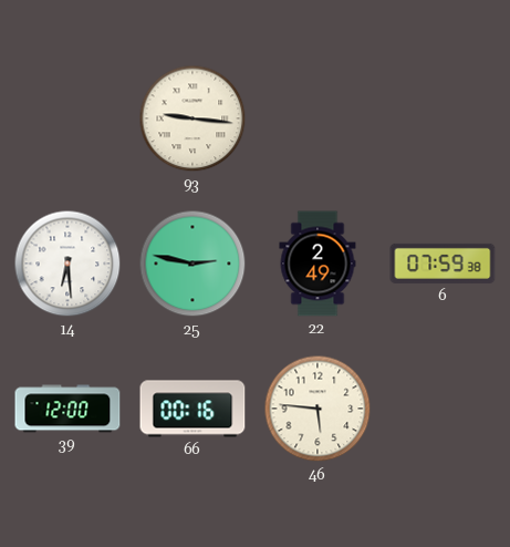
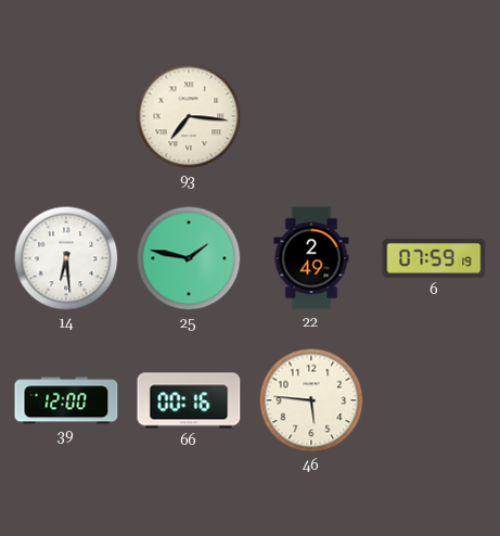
93: 9:16 -> 7:16
25: 2:47 -> 1:47
6: 07:59:38 -> 07:59:19
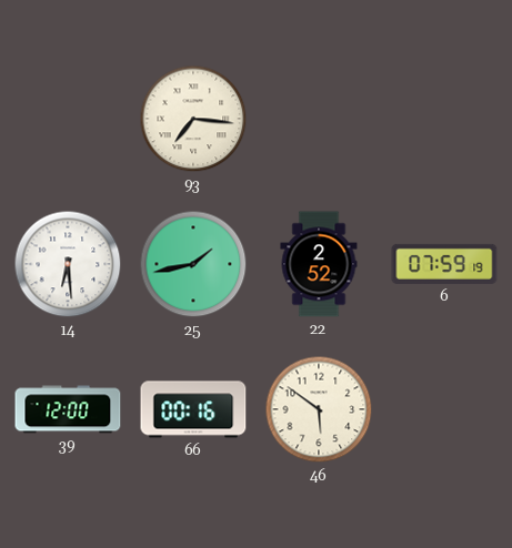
25: 1:47 -> 1:43
22: 2:49 -> 2:52
46: 5:46 -> 5:51
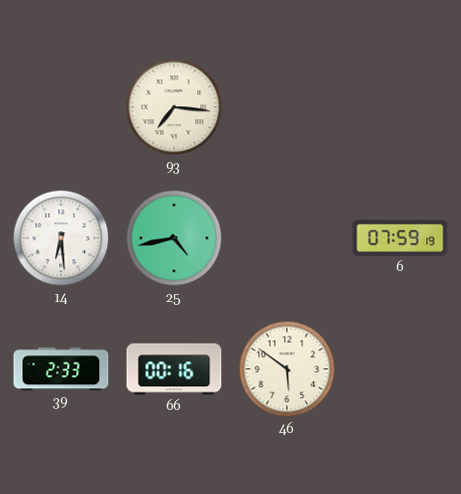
25: 1:43 -> 4:43
22: 2:52 -> none
39: 12:00 -> 2:33
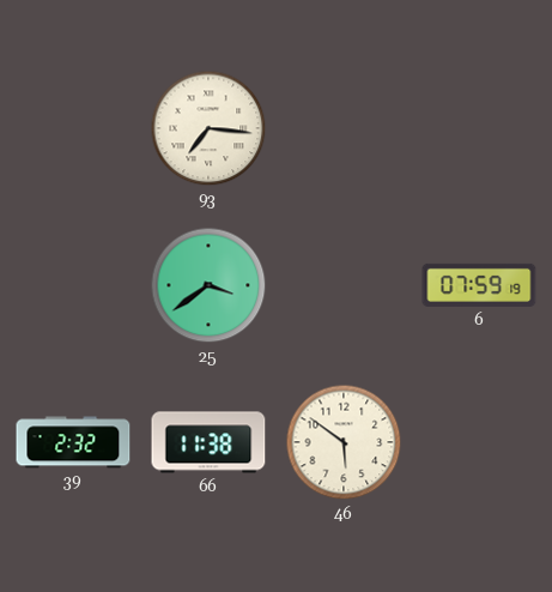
14: 6:29 -> none
25: 4:43 -> 3:39
39: 2:33 -> 2:32
66: 00:16 -> 11:38
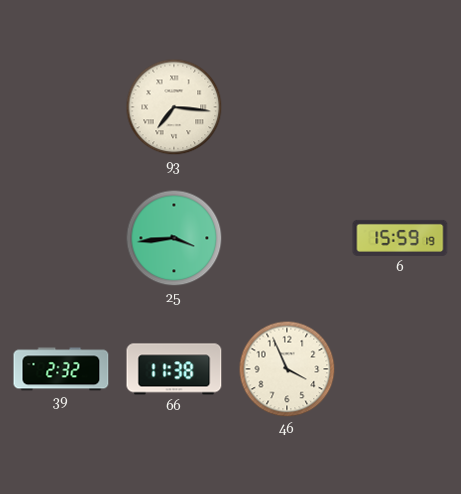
25: 3:39 -> 3:44
6: 07:59 -> 15:59
46: 5:51 -> 3:56
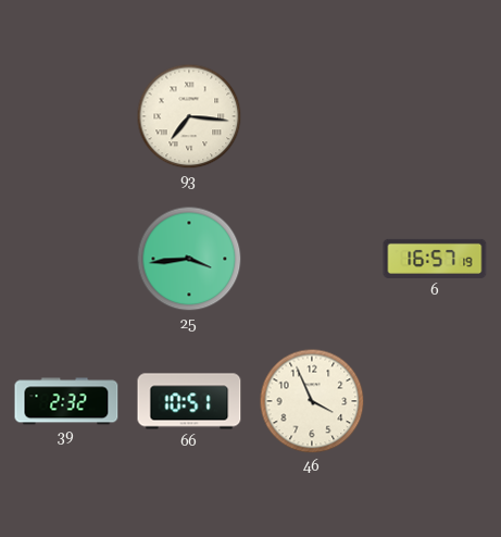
6: 15:59 -> 16:57
66: 11:38 -> 10:51
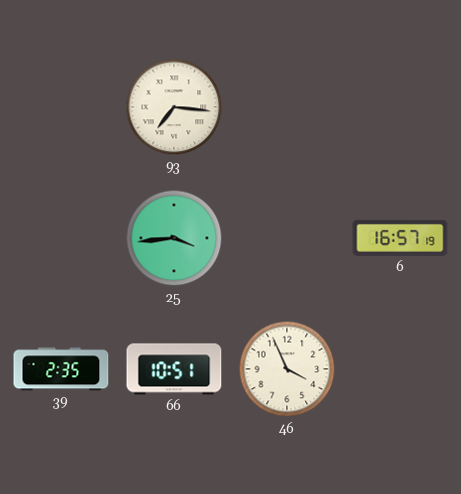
39: 2:32 -> 2:35
